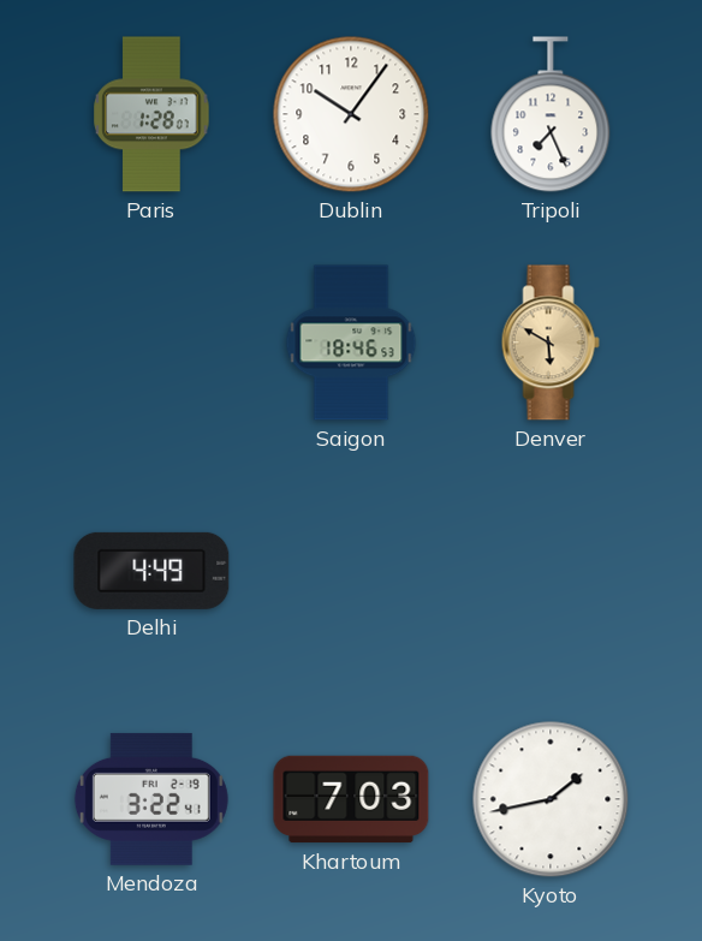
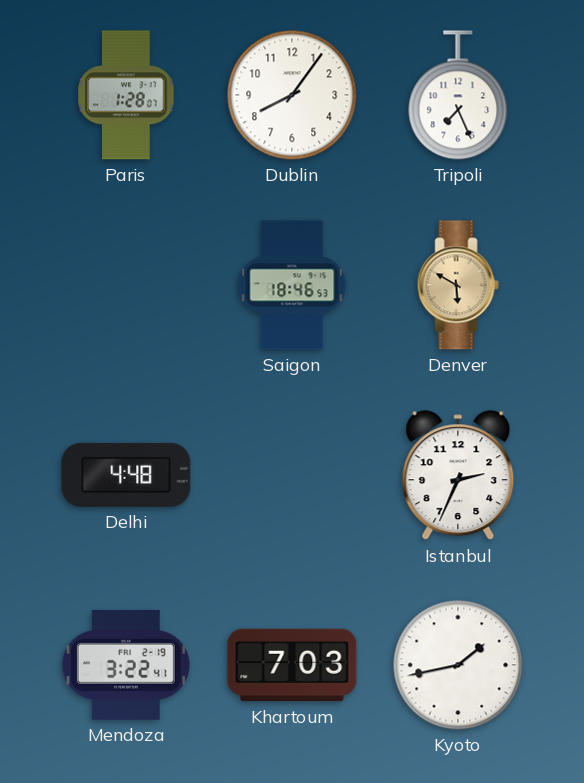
Dublin: 10:06 -> 8:06
Delhi: 4:49 -> 4:48
Istanbul: none -> 2:34
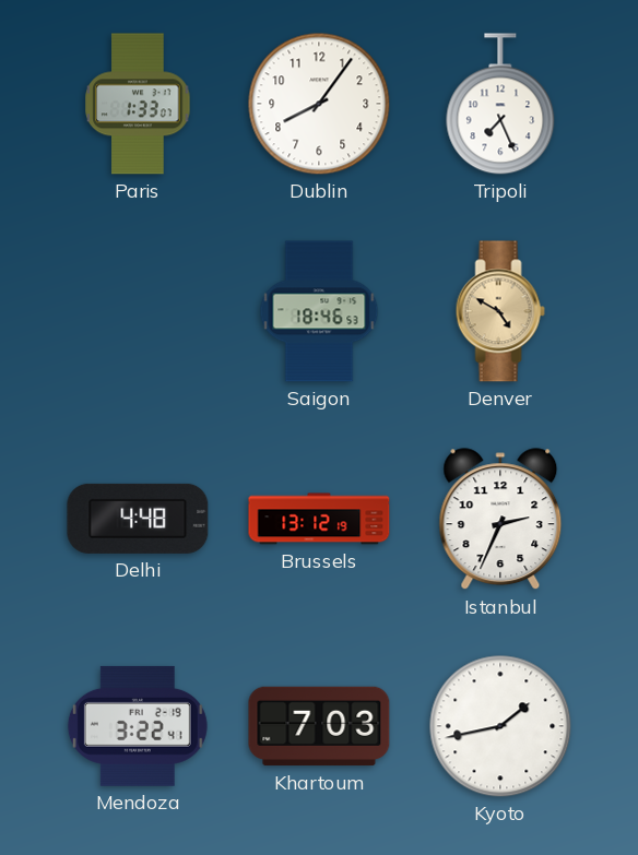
Paris: 1:28 -> 1:33
Denver: 5:50 -> 4:50
Brussels: none -> 13:12
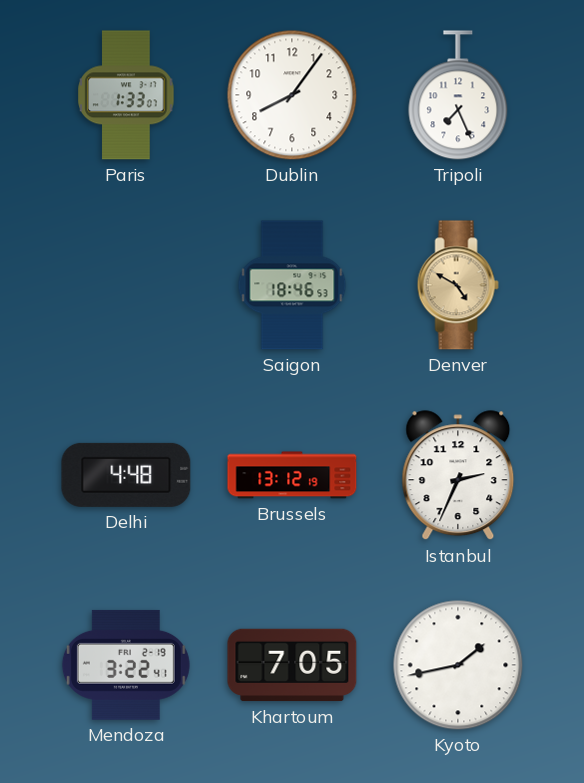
Khartoum: 7:03 -> 7:05
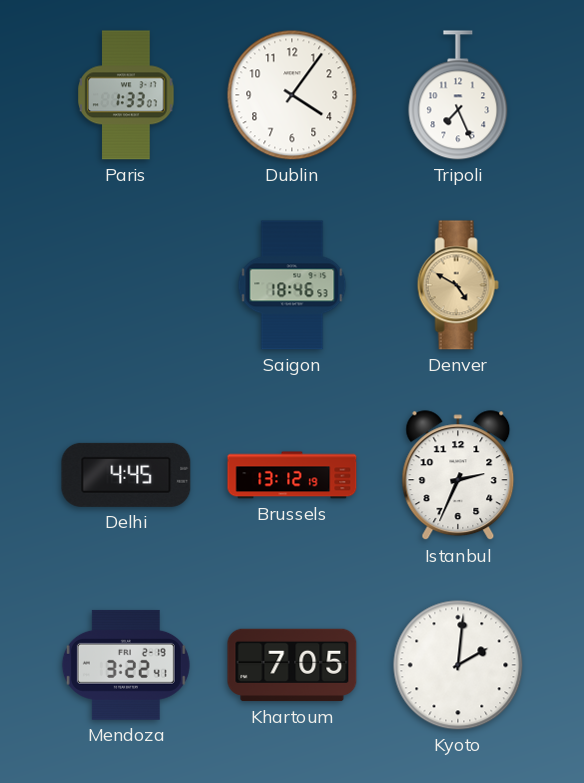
Dublin: 8:06 -> 4:06
Delhi: 4:48 -> 4:45
Kyoto: 1:43 -> 2:01
